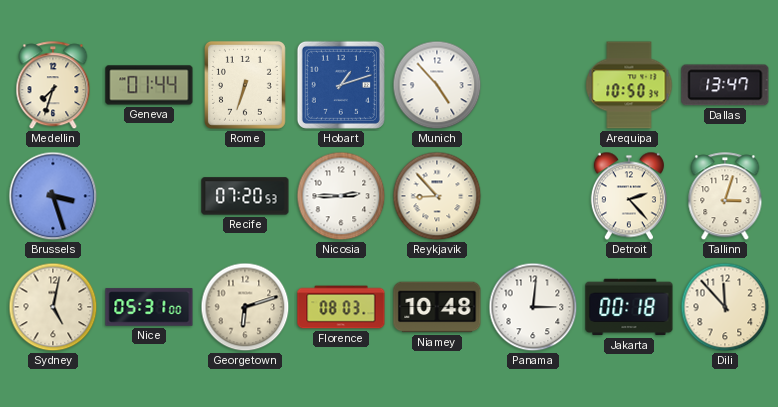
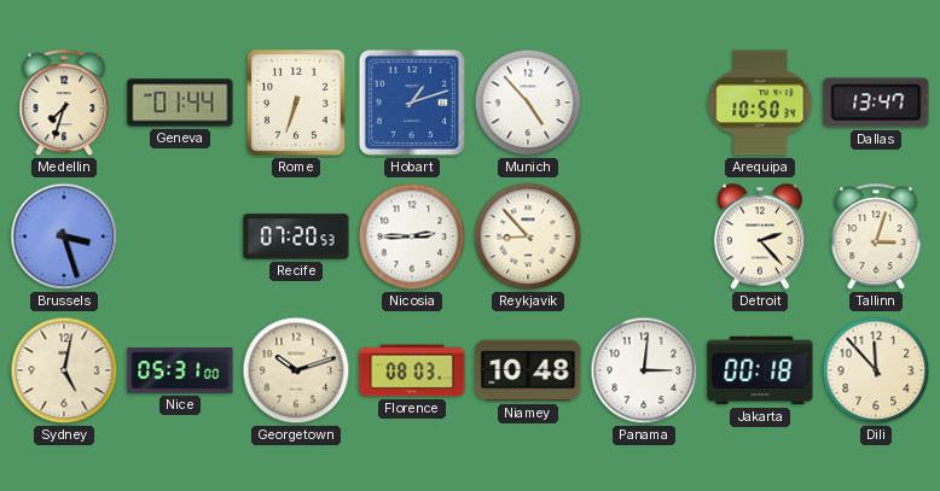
Georgetown: 6:12 -> 10:12
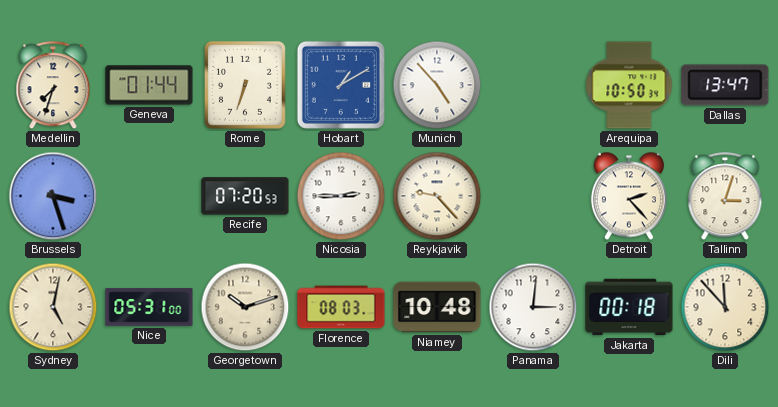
Hobart: 1:12 -> 1:10
Reykjavik: 8:53 -> 9:23
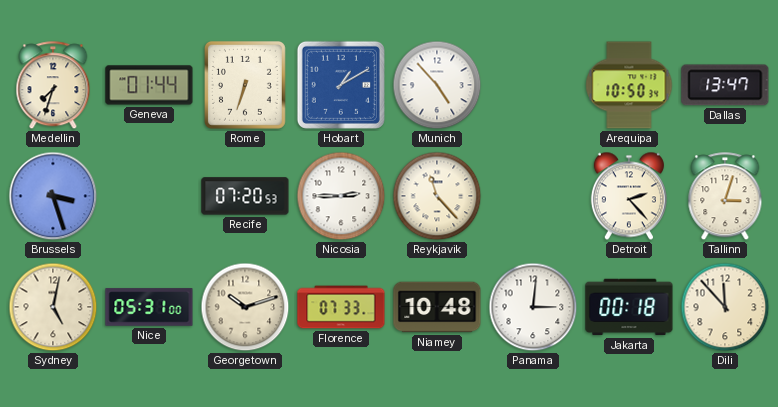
Reykjavik: 9:23 -> 11:23
Florence: 08:03 -> 07:33
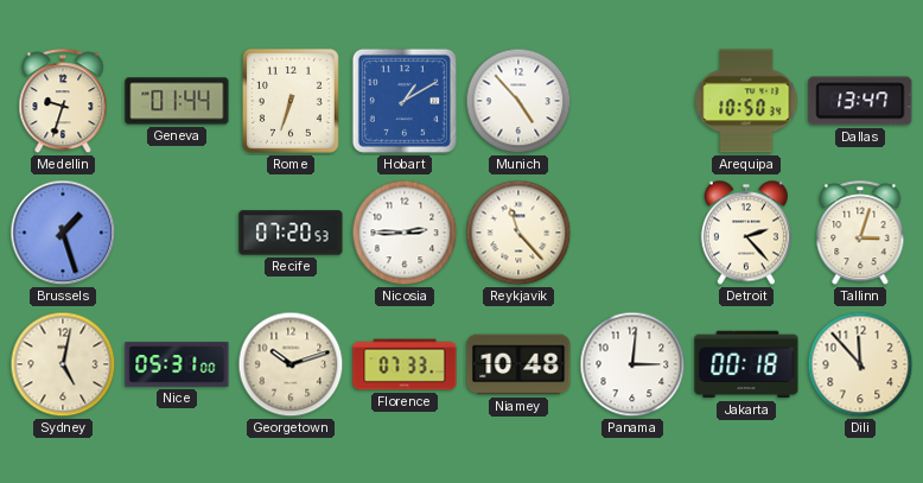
Medellin: 7:33 -> 9:33
Brussels: 3:27 -> 1:27
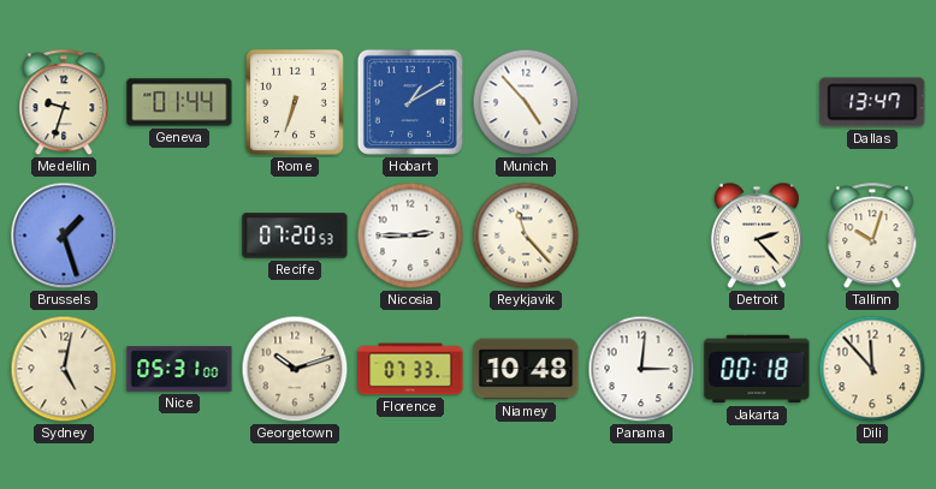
Arequipa: 10:50 -> none
Tallinn: 3:03 -> 10:03
